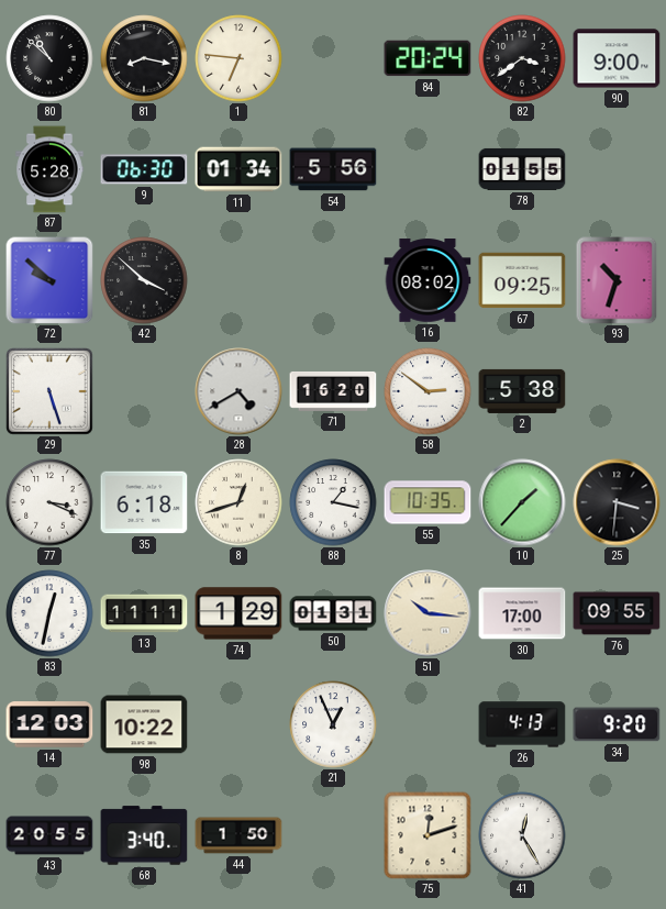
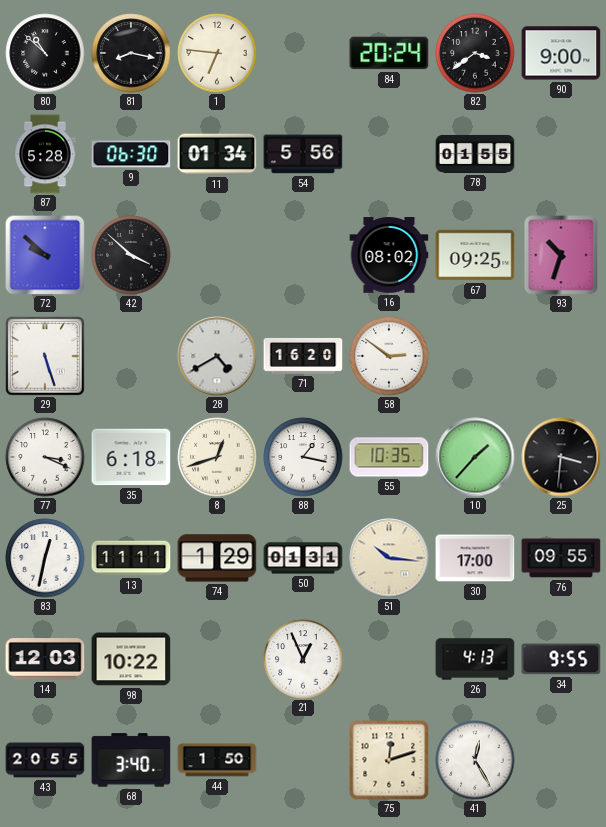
2: 5:38 -> none
34: 9:20 -> 9:55
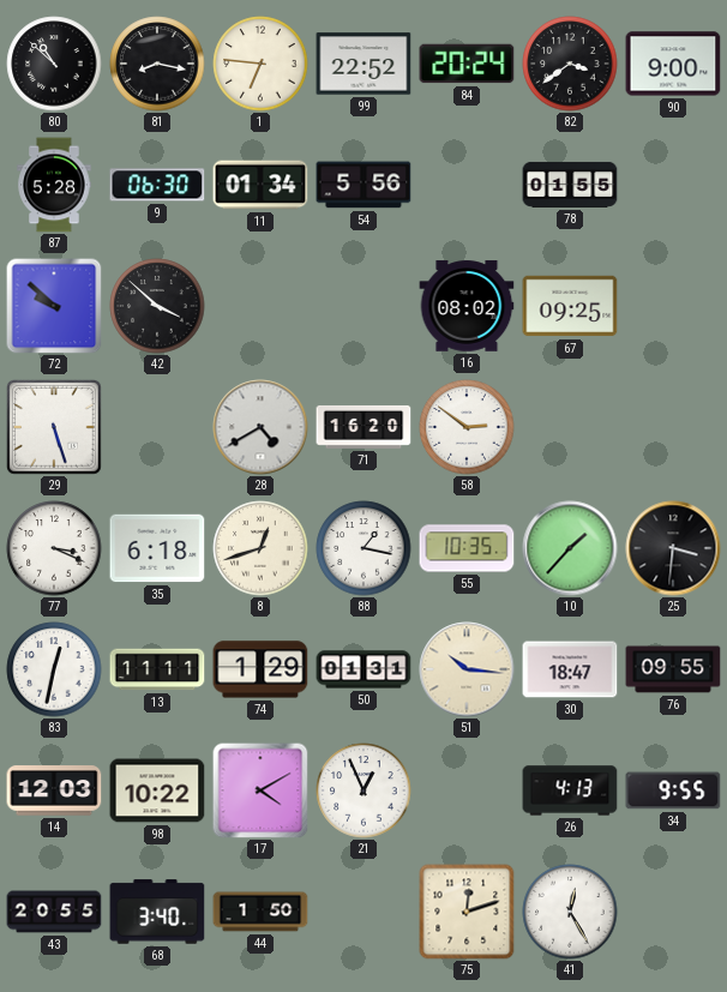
99: none -> 22:52
93: 10:33 -> none
30: 17:00 -> 18:47
17: none -> 4:10
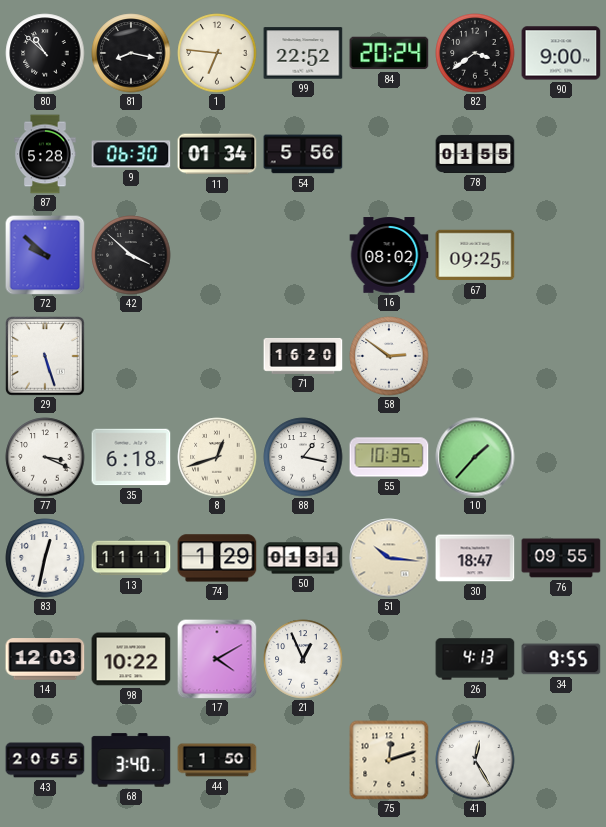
28: 4:40 -> none
25: 3:31 -> none
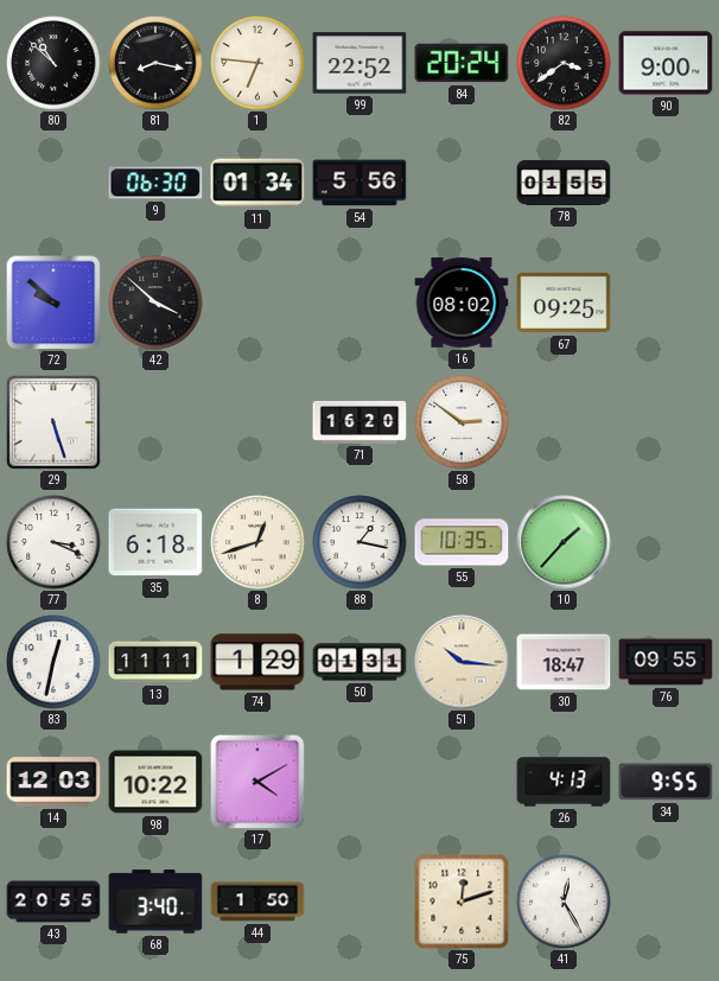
87: 5:28 -> none
21: 12:56 -> none
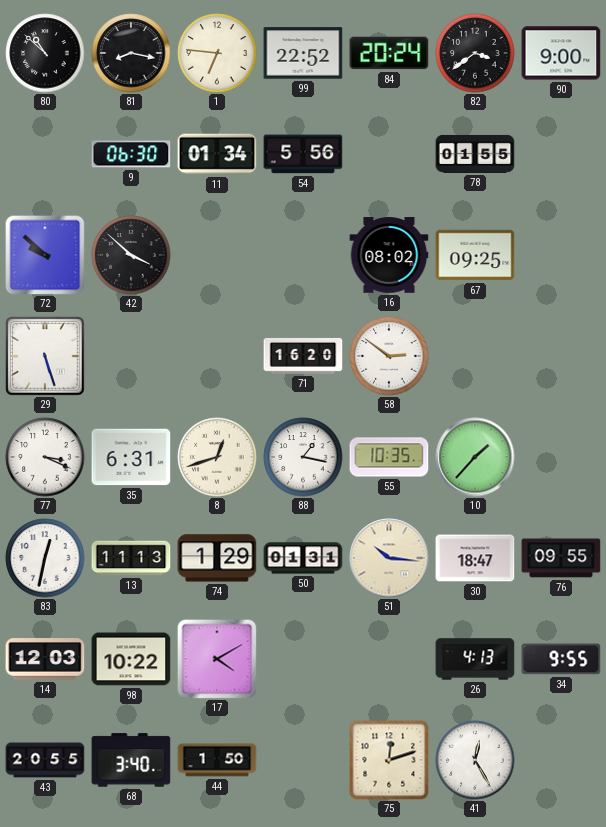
35: 6:18 -> 6:31
13: 11:11 -> 11:13
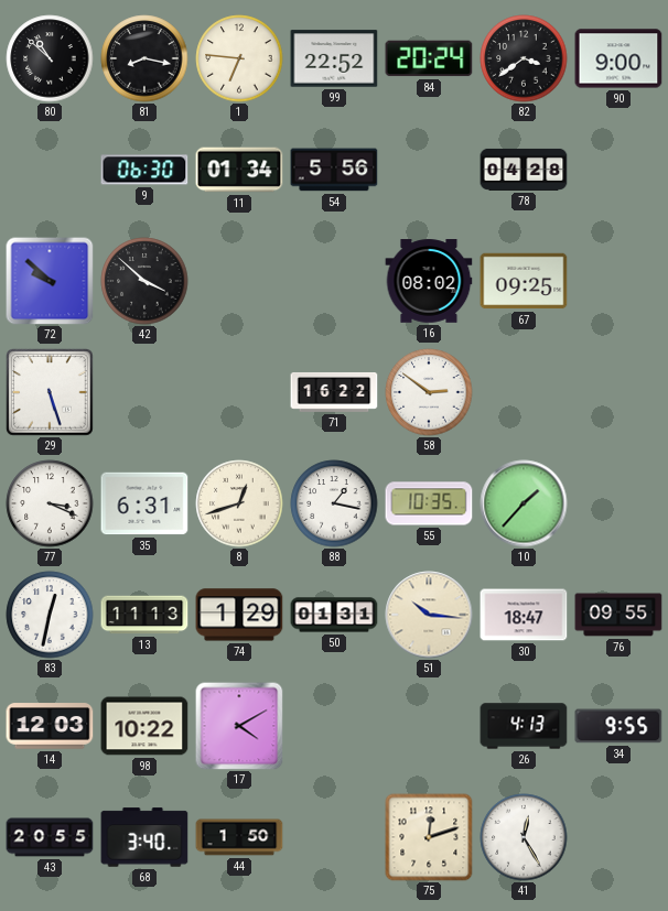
78: 01:55 -> 04:28
71: 16:20 -> 16:22
